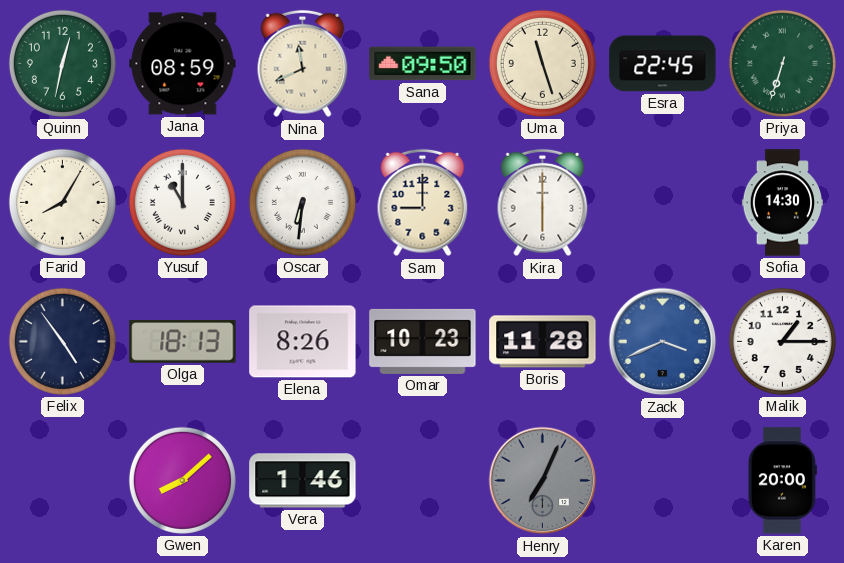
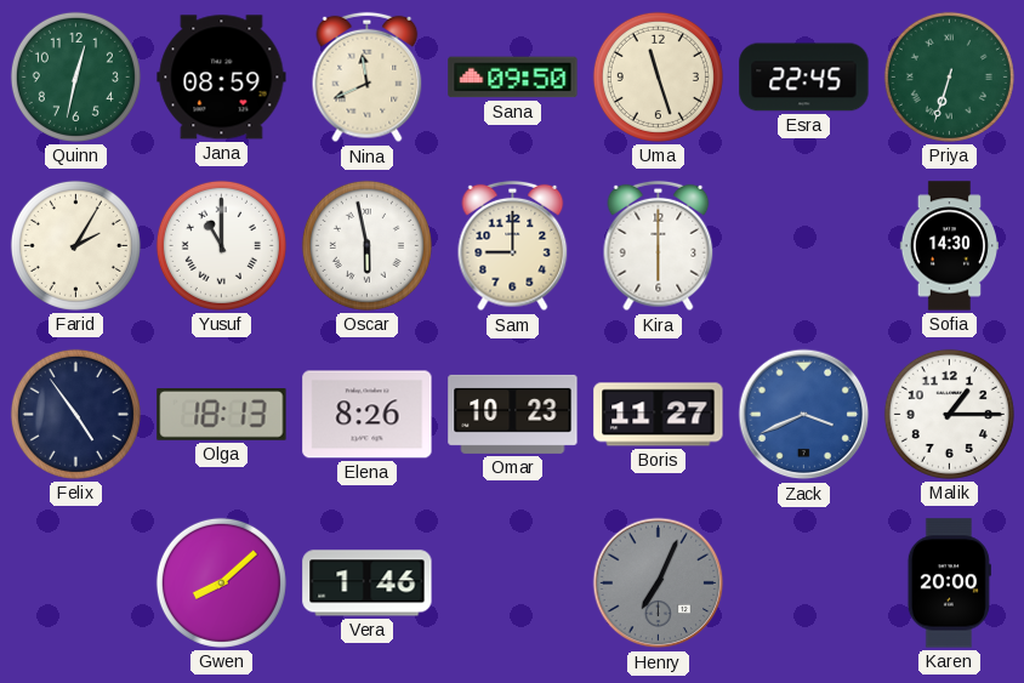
Farid: 8:05 -> 2:05
Oscar: 6:31 -> 5:58
Boris: 11:28 -> 11:27
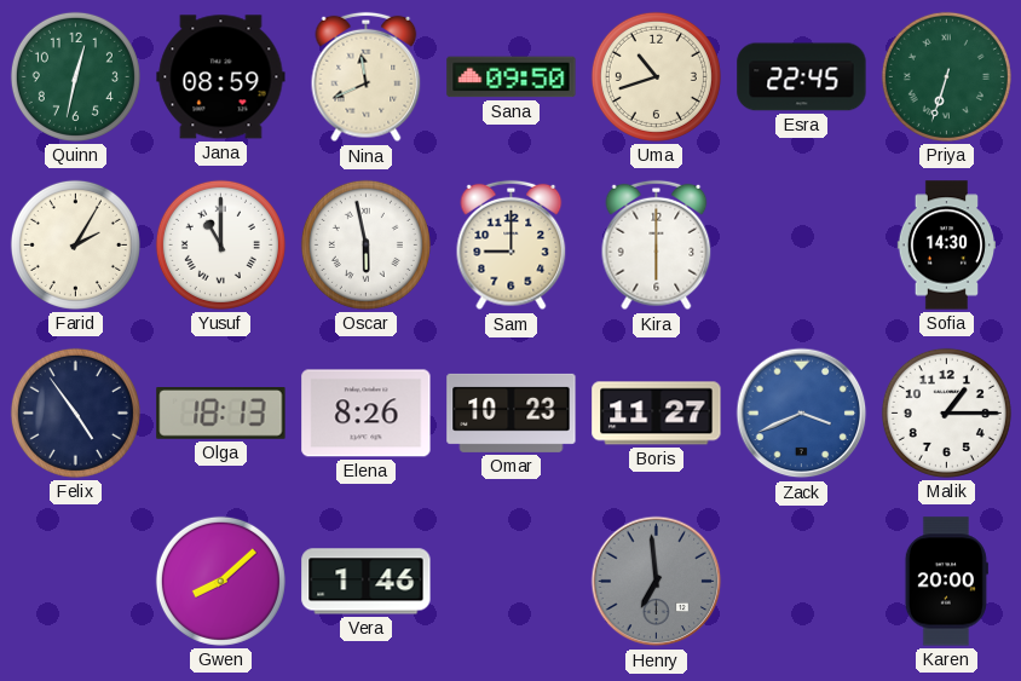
Uma: 11:27 -> 10:42
Henry: 7:04 -> 6:59
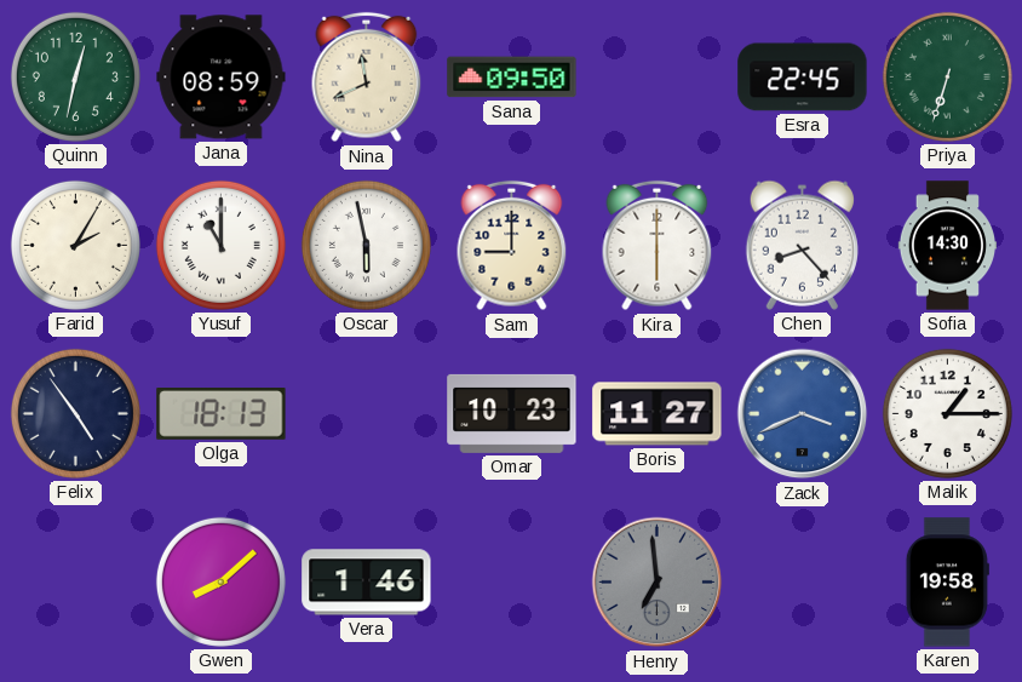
Uma: 10:42 -> none
Chen: none -> 8:23
Elena: 8:26 -> none
Karen: 20:00 -> 19:58
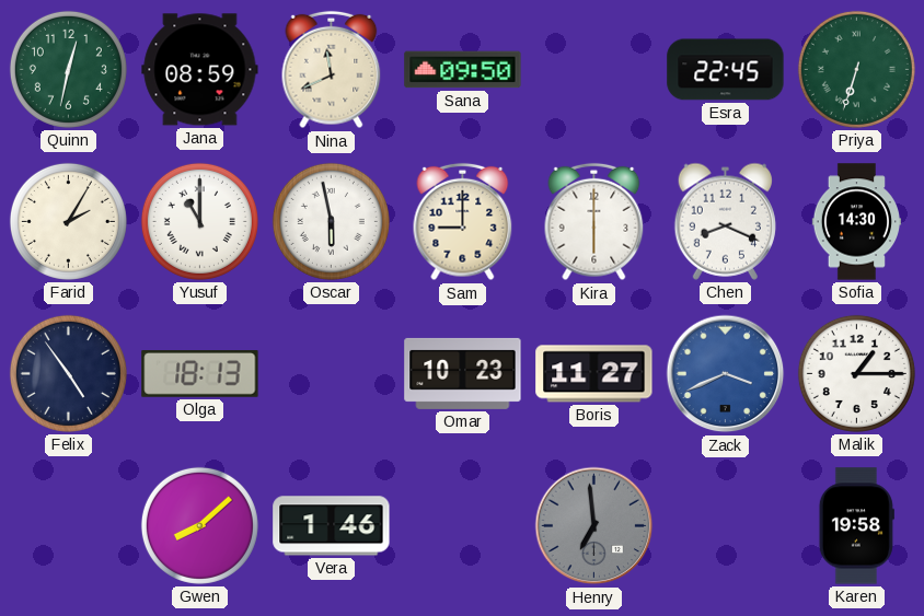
Chen: 8:23 -> 8:19
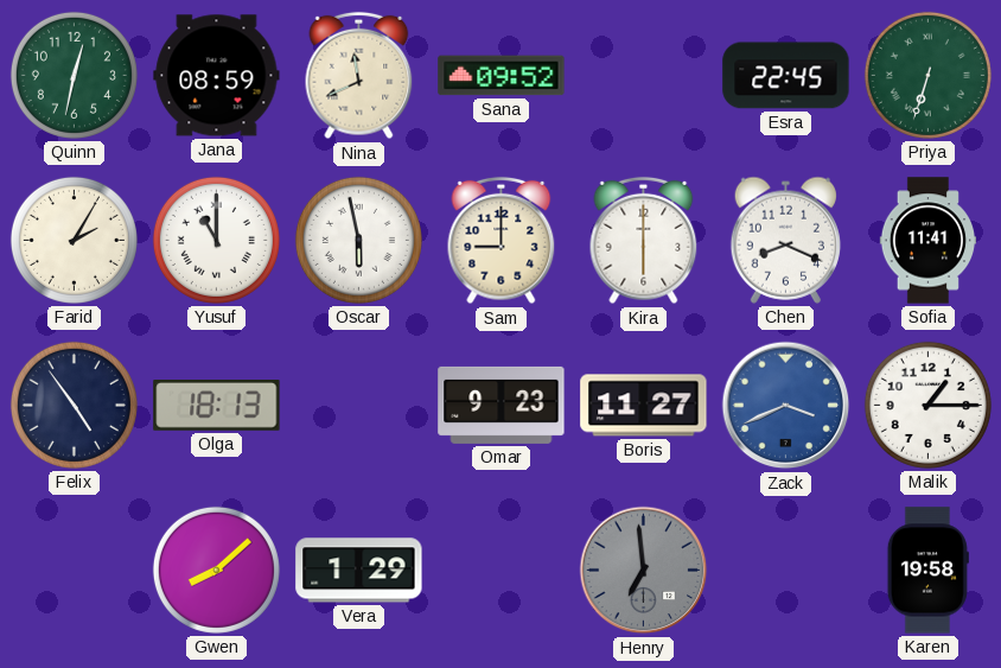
Sana: 09:50 -> 09:52
Sofia: 14:30 -> 11:41
Omar: 10:23 -> 9:23
Vera: 1:46 -> 1:29
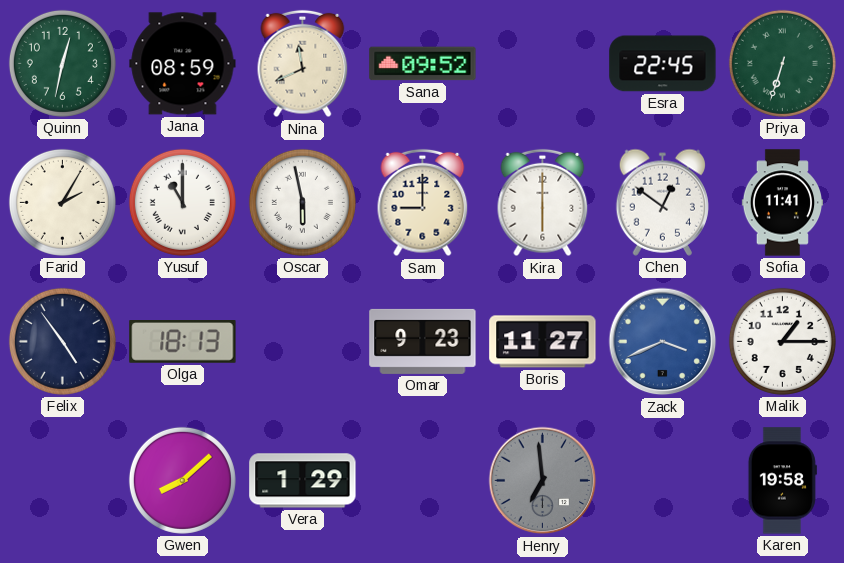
Chen: 8:19 -> 12:51
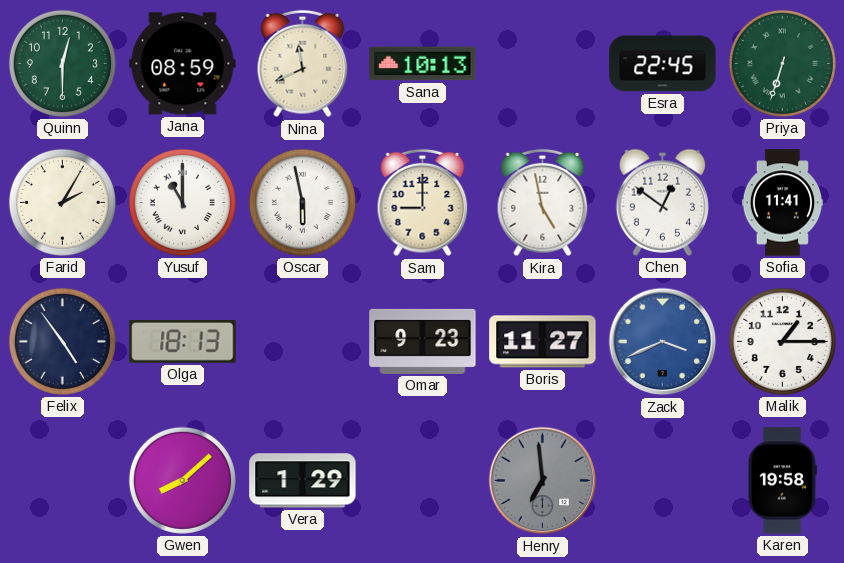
Quinn: 12:32 -> 12:30
Sana: 09:52 -> 10:13
Kira: 6:00 -> 4:58
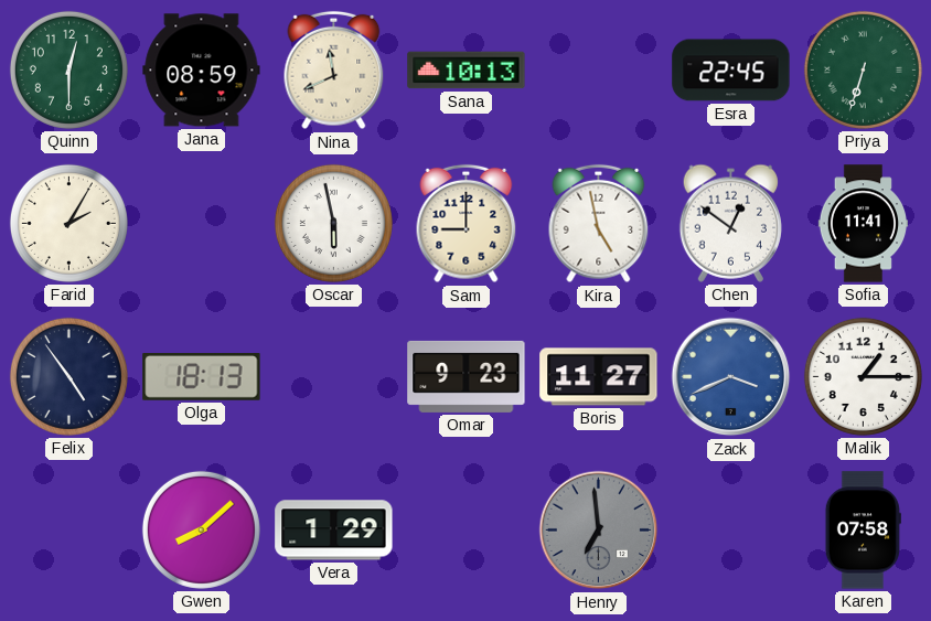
Yusuf: 11:00 -> none
Karen: 19:58 -> 07:58
